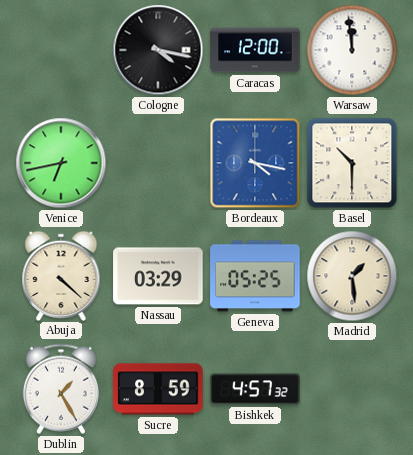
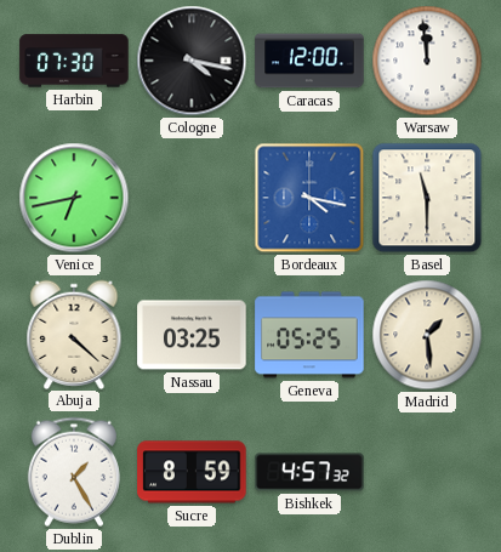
Harbin: none -> 07:30
Basel: 10:30 -> 11:30
Nassau: 03:29 -> 03:25
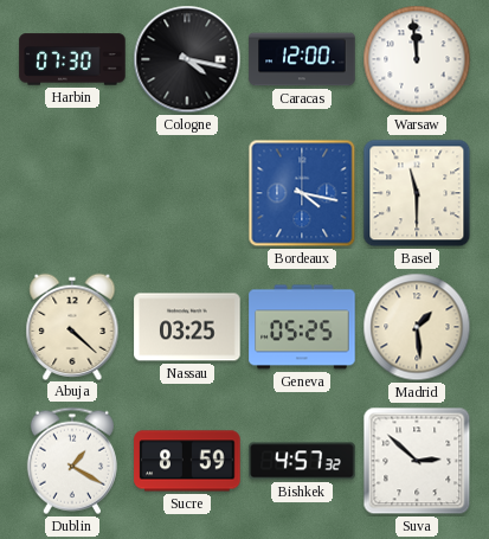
Venice: 6:43 -> none
Dublin: 1:25 -> 1:20
Suva: none -> 2:52
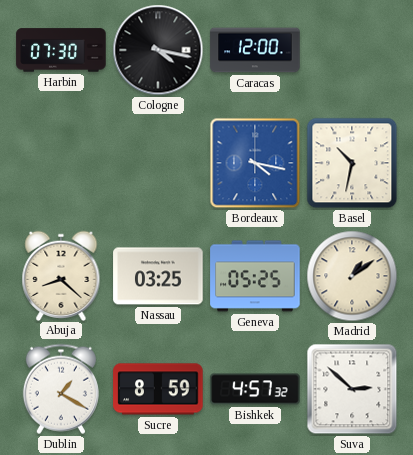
Warsaw: 11:59 -> none
Basel: 11:30 -> 10:32
Abuja: 4:22 -> 8:22
Madrid: 1:29 -> 1:09
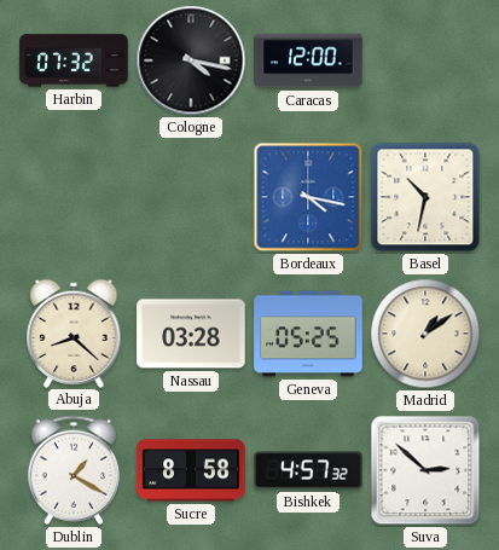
Harbin: 07:30 -> 07:32
Nassau: 03:25 -> 03:28
Sucre: 8:59 -> 8:58
